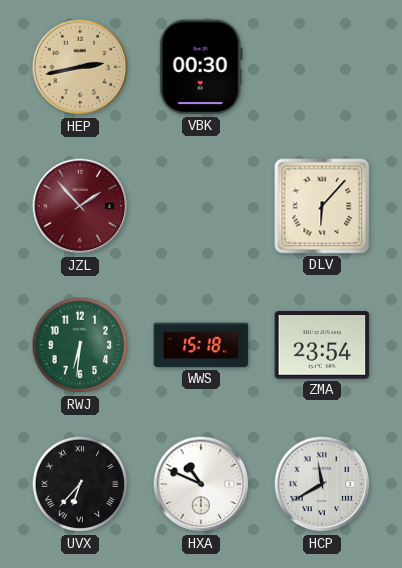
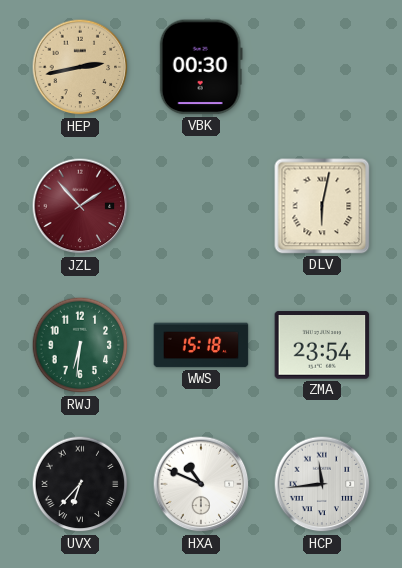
DLV: 6:07 -> 6:02
HCP: 11:40 -> 11:44
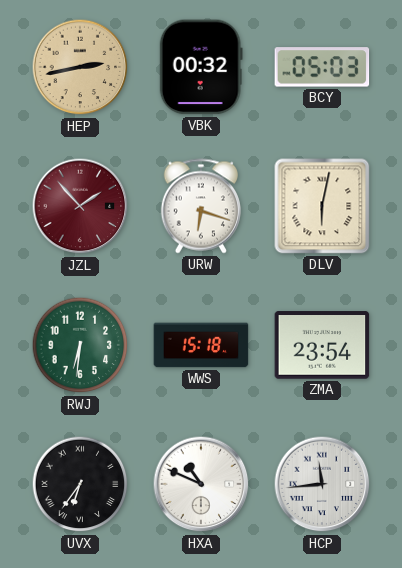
VBK: 00:30 -> 00:32
BCY: none -> 05:03
URW: none -> 6:18
UVX: 6:37 -> 6:36
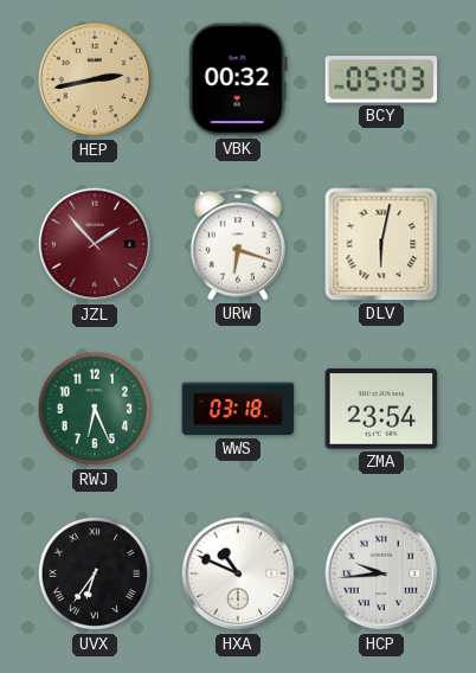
RWJ: 6:31 -> 6:26
WWS: 15:18 -> 03:18
HCP: 11:44 -> 9:44
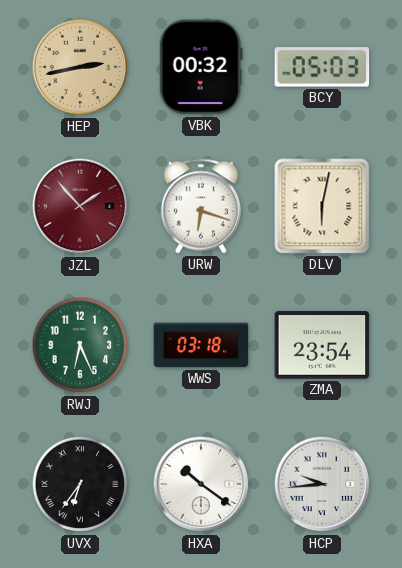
HXA: 10:49 -> 10:21
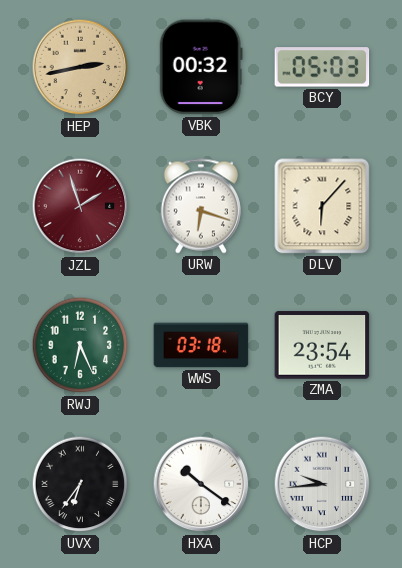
JZL: 1:53 -> 1:57
DLV: 6:02 -> 6:07
